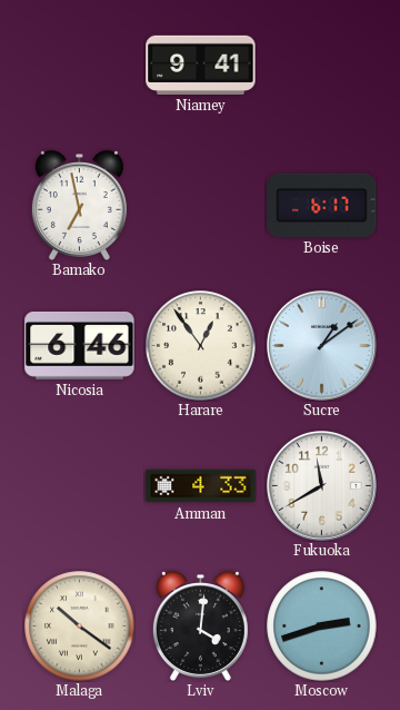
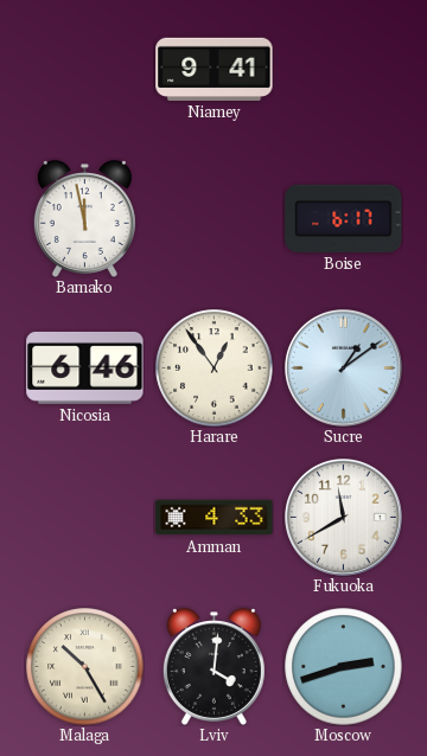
Bamako: 6:58 -> 11:58
Malaga: 10:21 -> 10:25
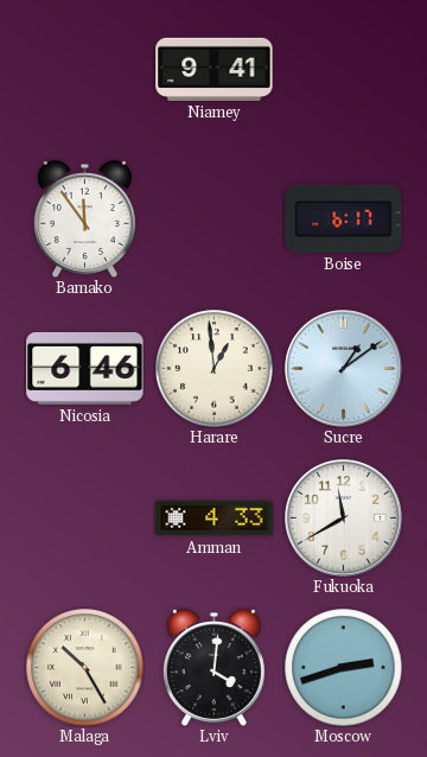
Bamako: 11:58 -> 11:54
Harare: 12:54 -> 12:59
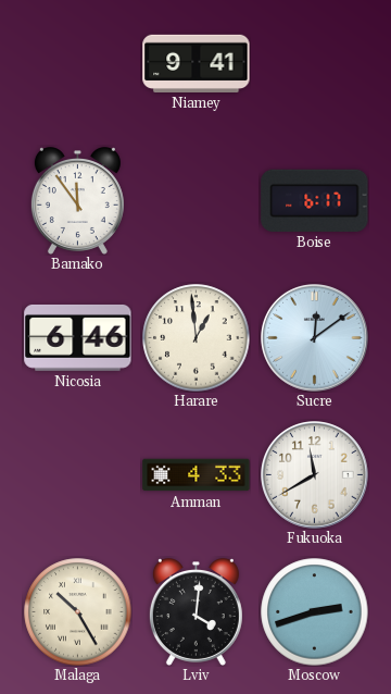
Sucre: 1:09 -> 12:09
